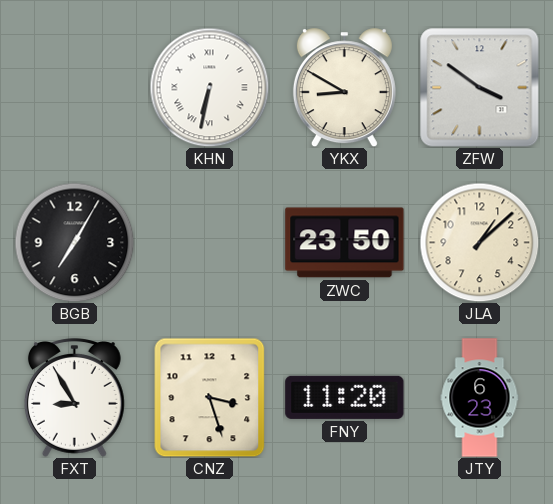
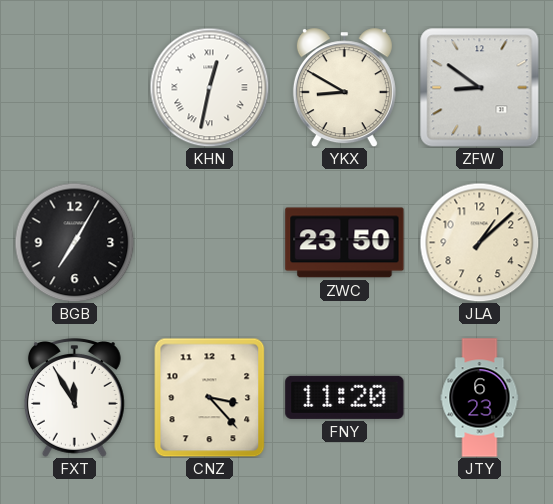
KHN: 6:32 -> 12:32
ZFW: 3:51 -> 8:51
FXT: 8:55 -> 11:55
CNZ: 3:27 -> 3:23
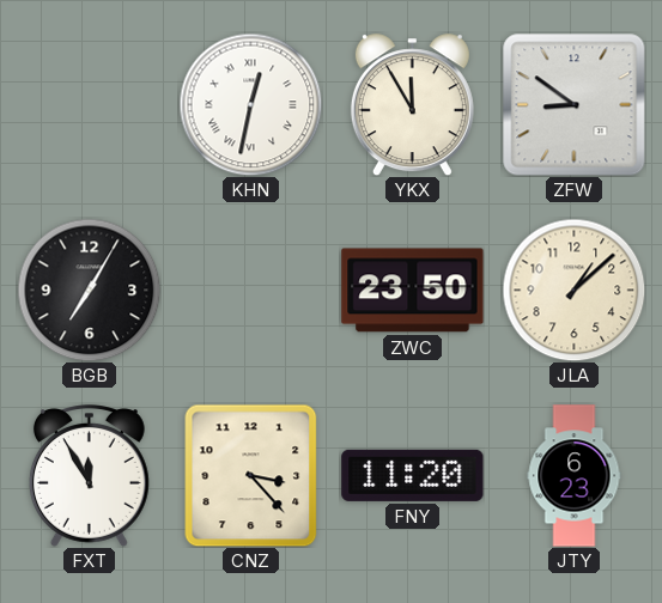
YKX: 8:50 -> 11:55
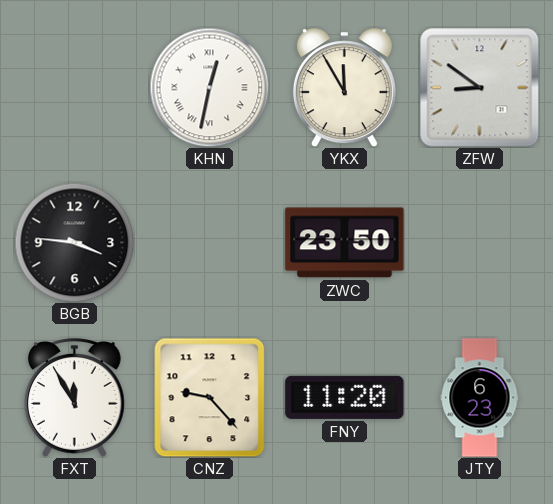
BGB: 7:05 -> 3:46
JLA: 1:08 -> none
CNZ: 3:23 -> 9:23
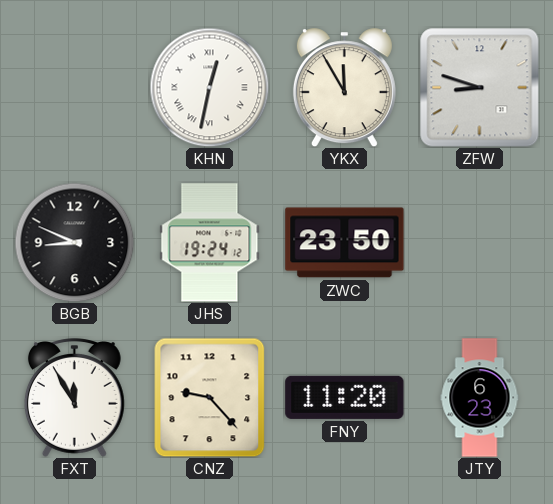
ZFW: 8:51 -> 8:48
BGB: 3:46 -> 8:49
JHS: none -> 19:24
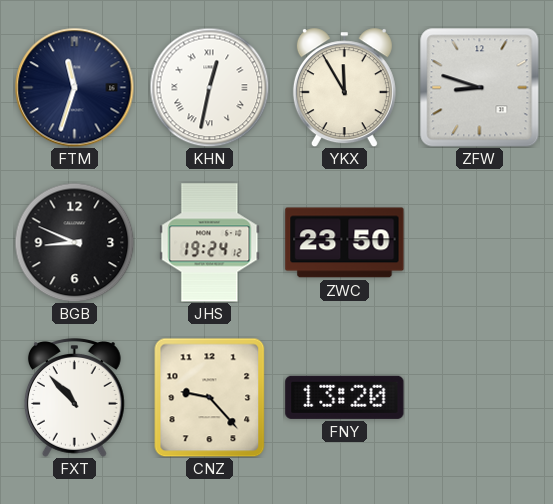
FTM: none -> 11:33
FXT: 11:55 -> 10:53
FNY: 11:20 -> 13:20
JTY: 6:23 -> none
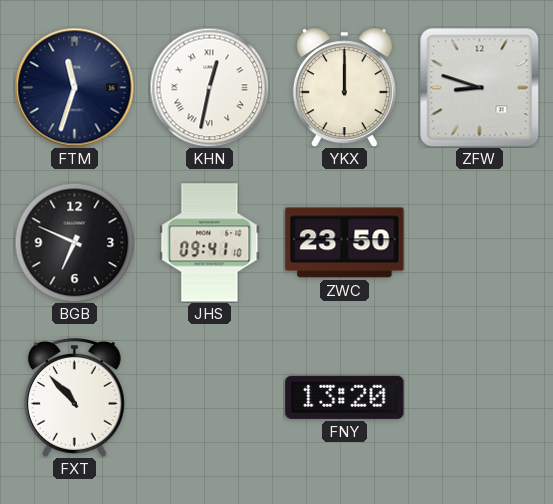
YKX: 11:55 -> 12:00
BGB: 8:49 -> 6:49
JHS: 19:24 -> 09:41
CNZ: 9:23 -> none
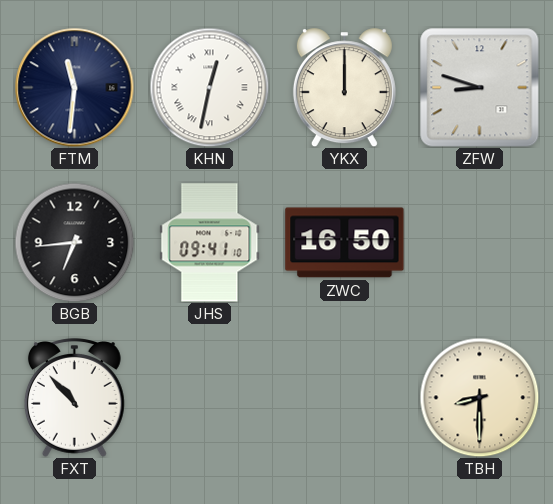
FTM: 11:33 -> 11:31
BGB: 6:49 -> 6:44
ZWC: 23:50 -> 16:50
FNY: 13:20 -> none
TBH: none -> 8:30
